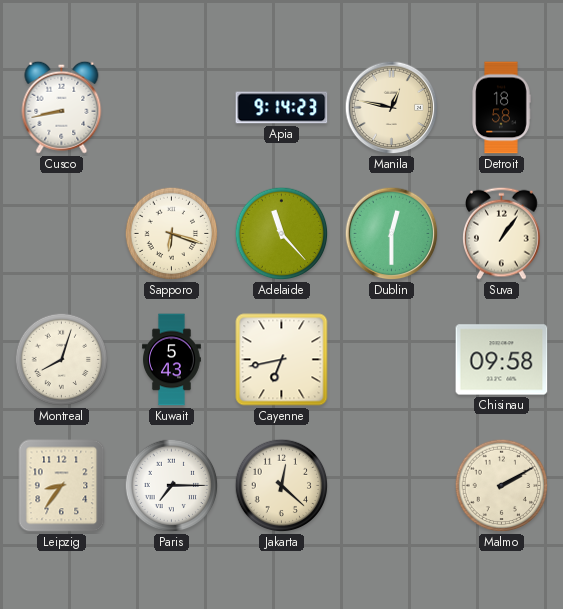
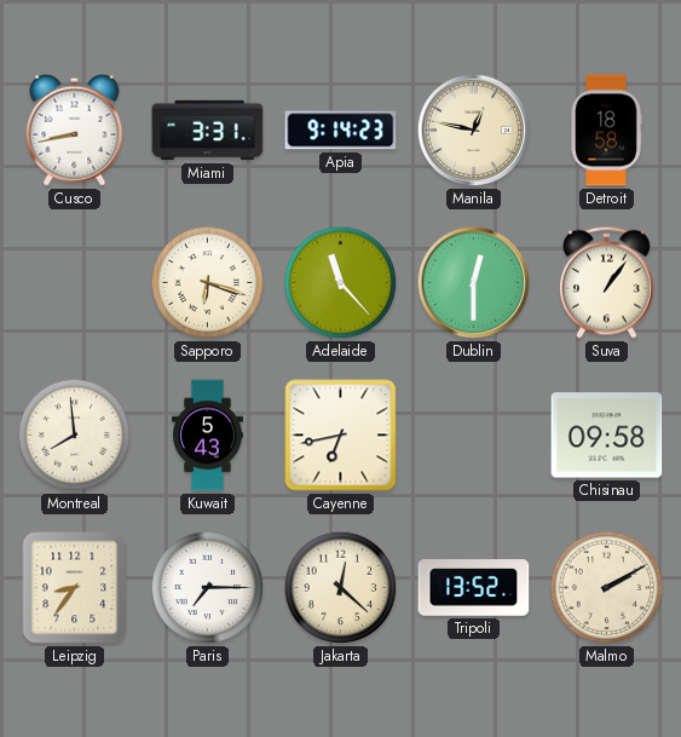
Miami: none -> 3:31
Montreal: 8:03 -> 7:59
Tripoli: none -> 13:52
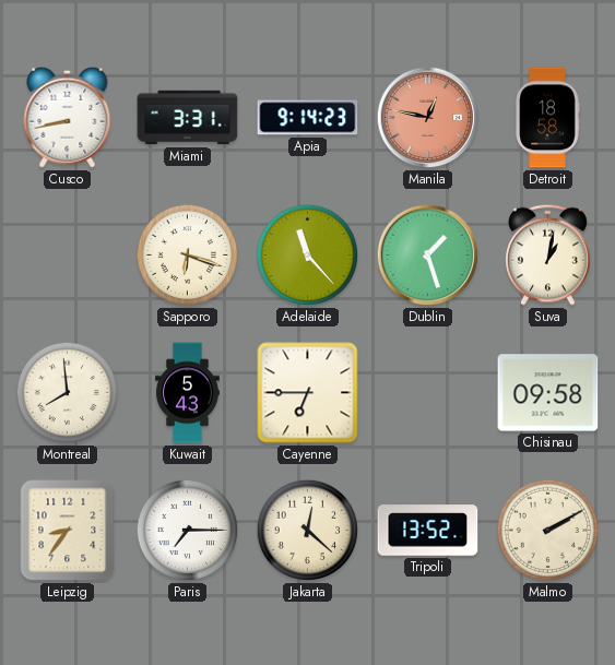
Manila dial: cream -> salmon
Dublin: 12:30 -> 1:27
Suva: 1:06 -> 1:02
Cayenne: 6:43 -> 6:45
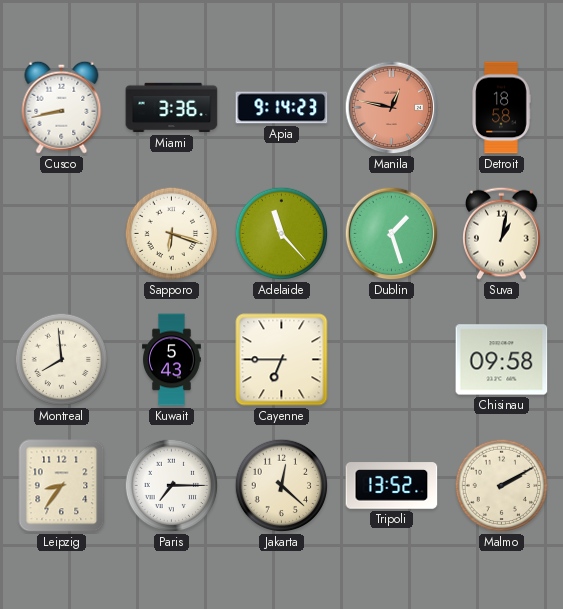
Miami: 3:31 -> 3:36
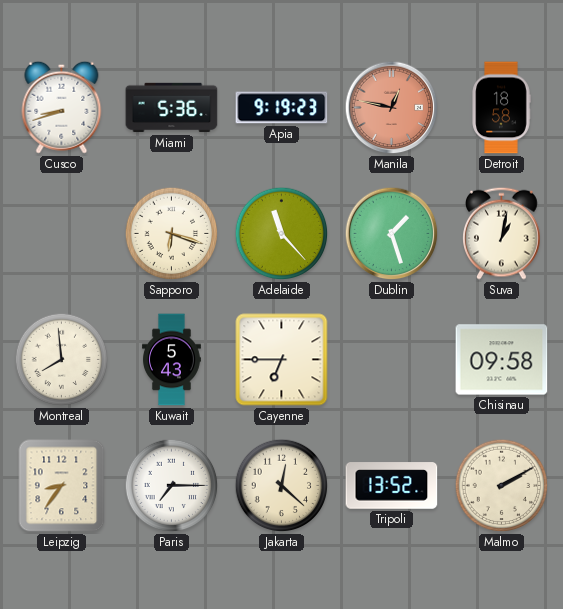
Cusco: 8:43 -> 8:42
Miami: 3:36 -> 5:36
Apia: 9:14 -> 9:19
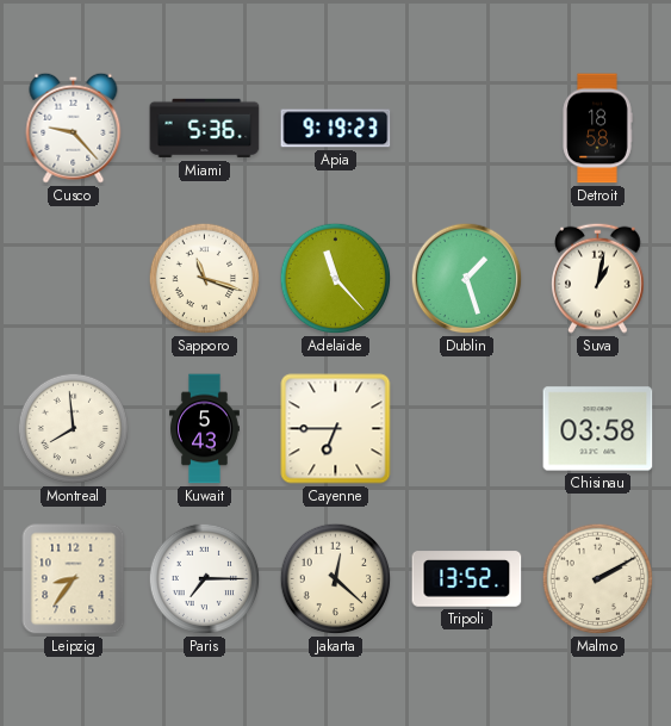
Cusco: 8:42 -> 9:23
Manila: 12:47 -> none
Sapporo: 6:18 -> 11:18
Chisinau: 09:58 -> 03:58
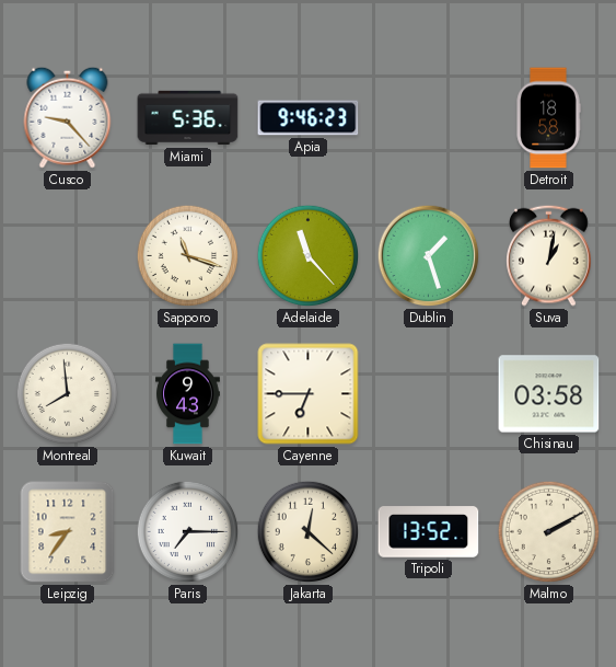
Apia: 9:19 -> 9:46
Kuwait: 5:43 -> 9:43
